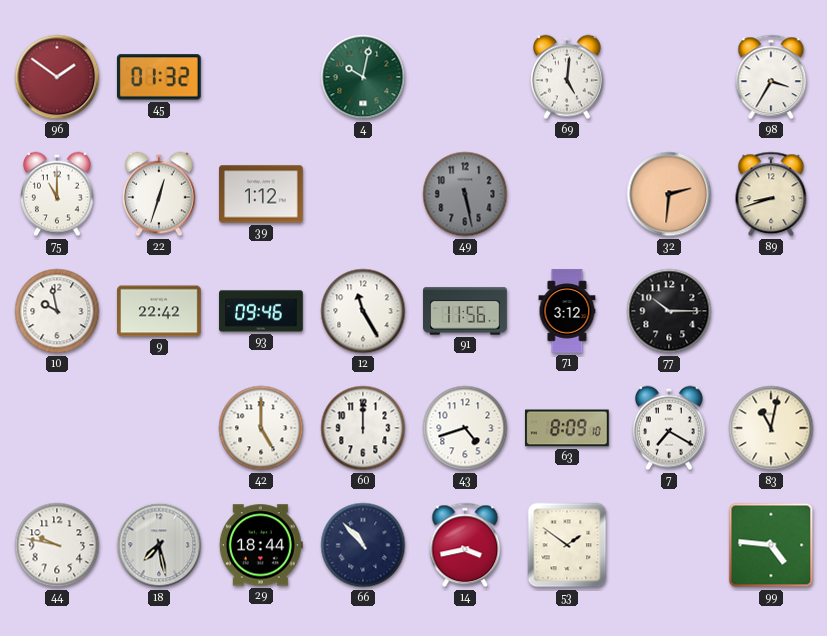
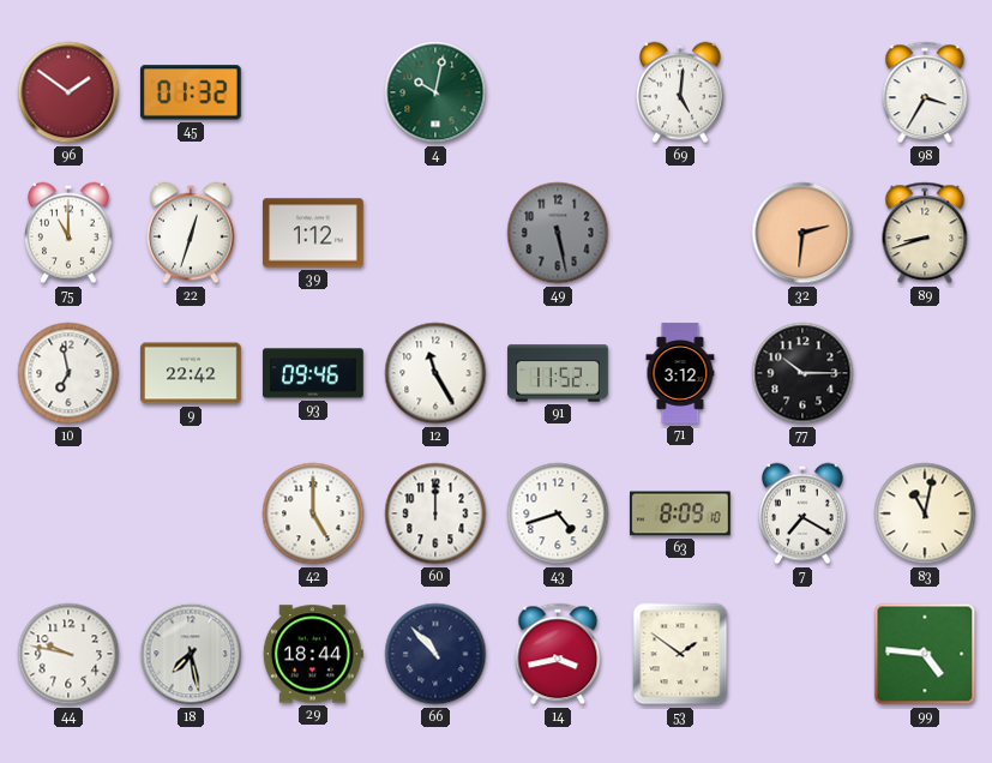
10: 9:58 -> 6:58
91: 11:56 -> 11:52
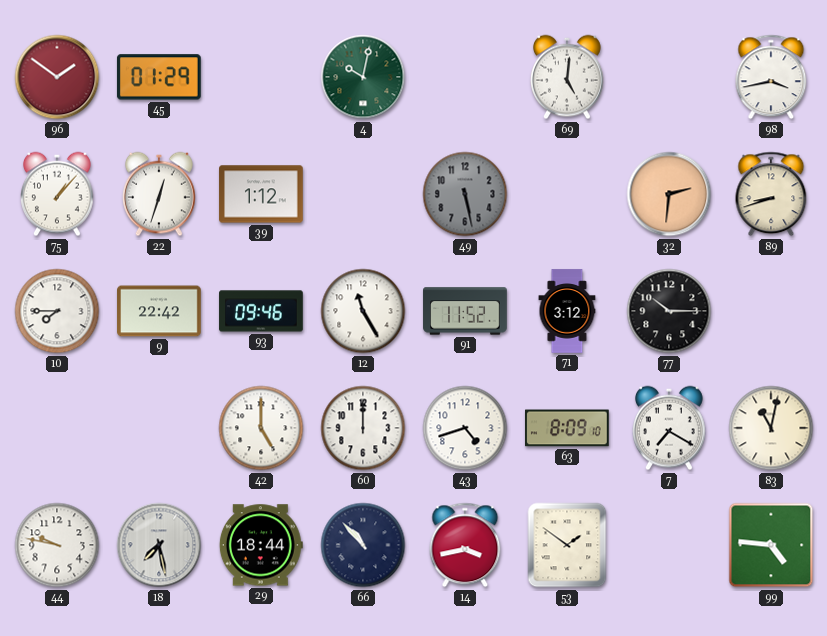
45: 01:32 -> 01:29
98: 3:35 -> 3:43
75: 11:00 -> 1:07
10: 6:58 -> 7:45
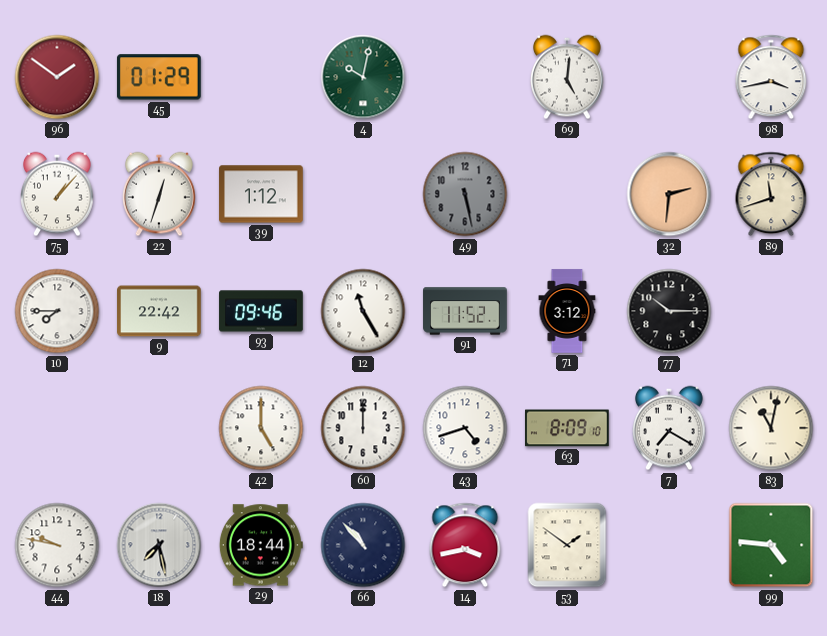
89: 8:42 -> 11:42
